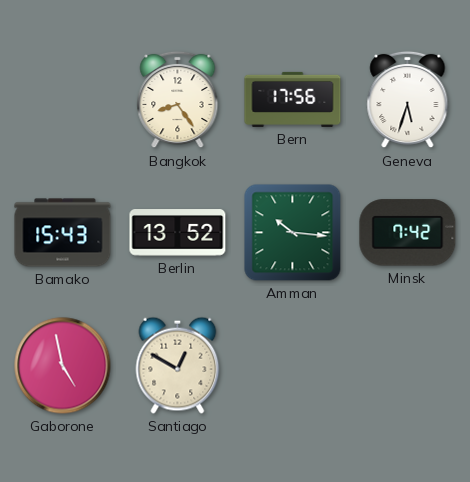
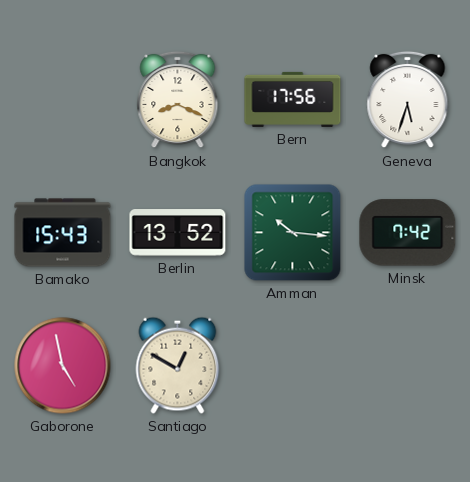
Bangkok: 8:24 -> 8:19
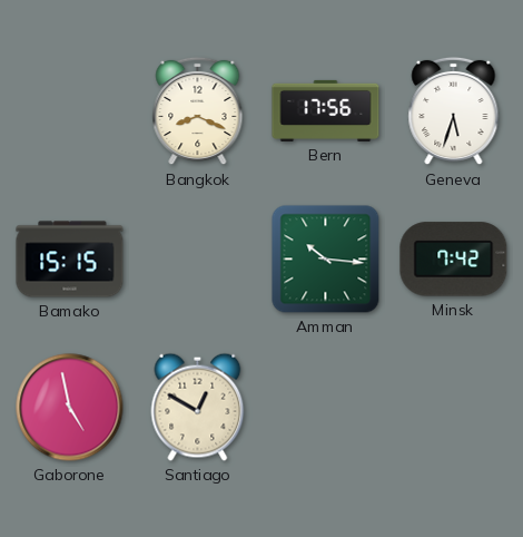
Bamako: 15:43 -> 15:15
Berlin: 13:52 -> none
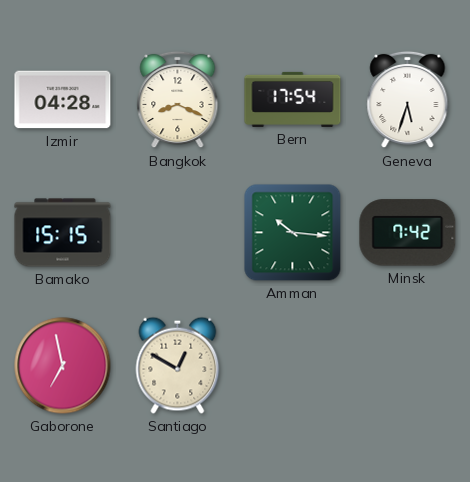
Izmir: none -> 04:28
Bern: 17:56 -> 17:54
Gaborone: 4:58 -> 6:58
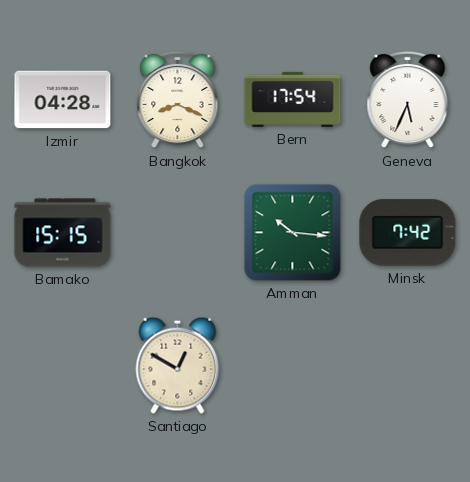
Geneva: 5:33 -> 5:34
Gaborone: 6:58 -> none
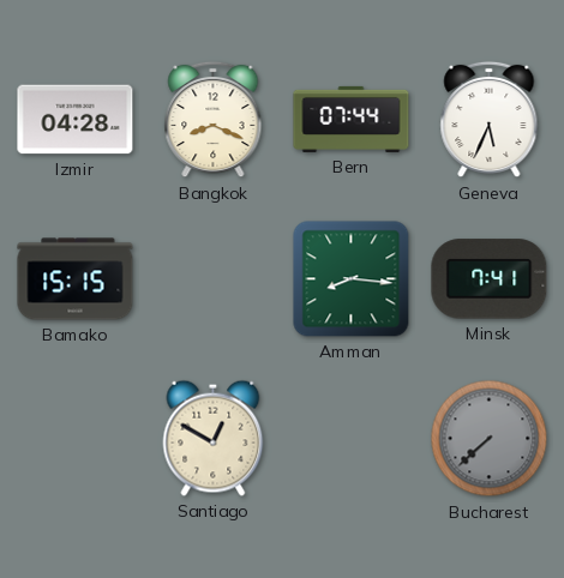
Bern: 17:54 -> 07:44
Amman: 10:16 -> 8:16
Minsk: 7:42 -> 7:41
Bucharest: none -> 7:38
